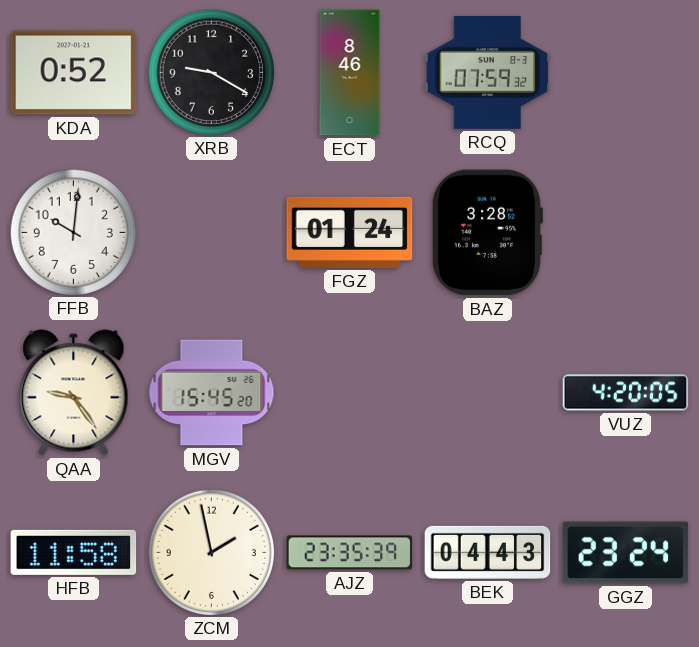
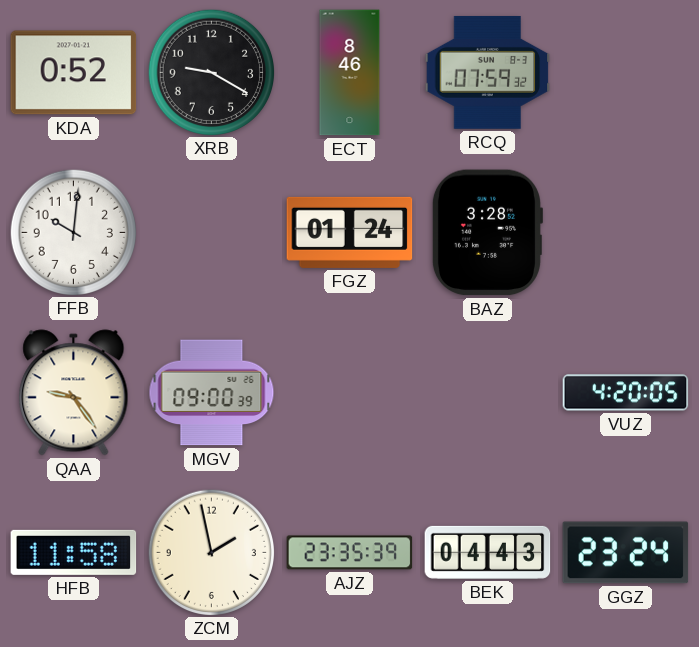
MGV: 15:45 -> 09:00
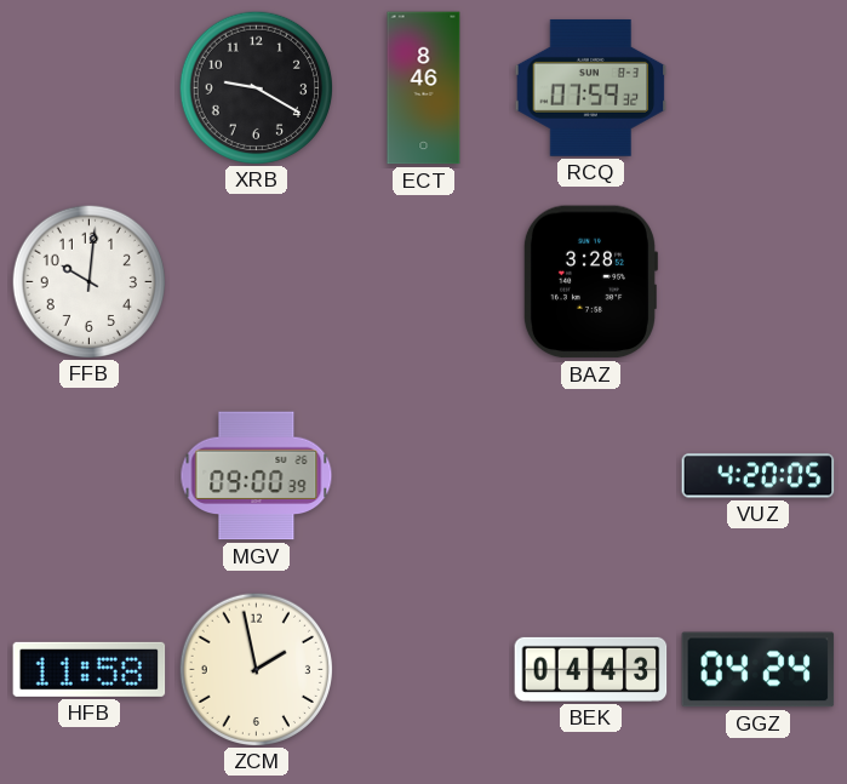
KDA: 0:52 -> none
FGZ: 01:24 -> none
QAA: 9:24 -> none
AJZ: 23:35 -> none
GGZ: 23:24 -> 04:24
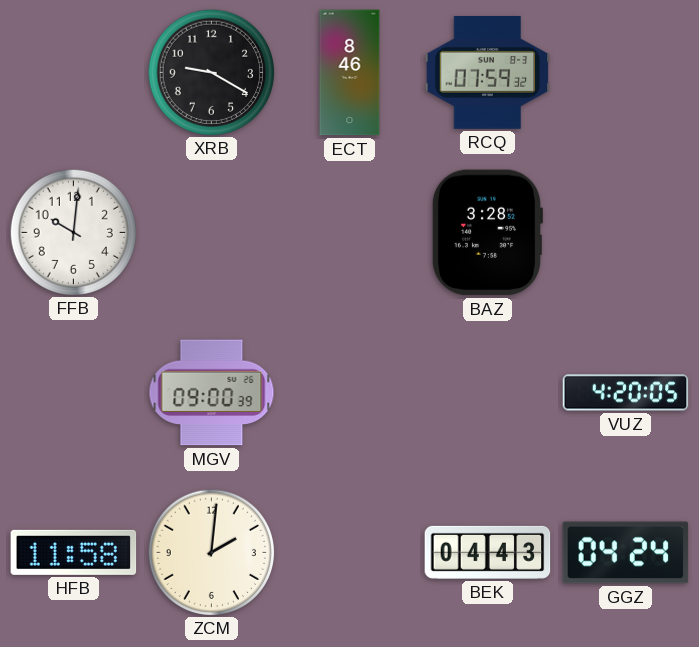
ZCM: 1:58 -> 2:01
